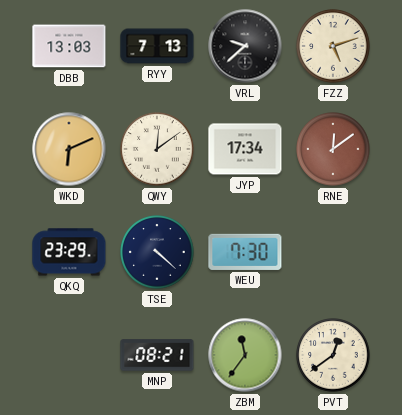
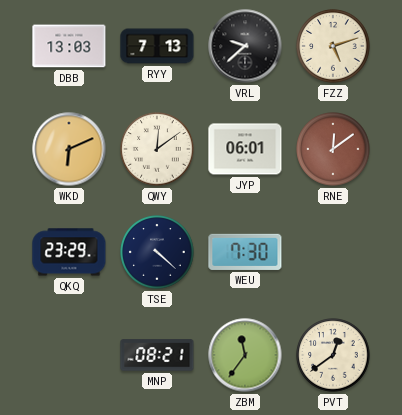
JYP: 17:34 -> 06:01
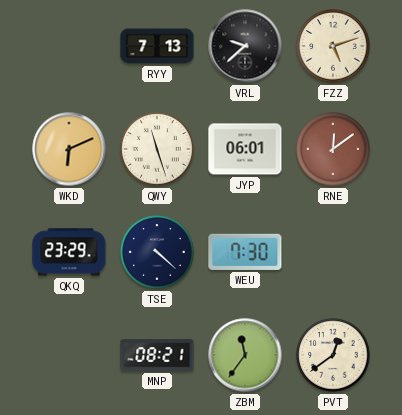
DBB: 13:03 -> none
QWY: 12:09 -> 11:27
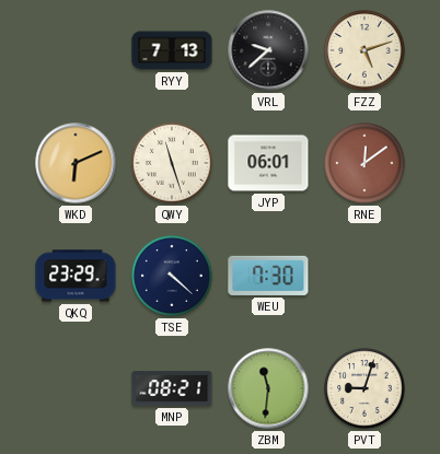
ZBM: 11:36 -> 11:31
PVT: 12:39 -> 9:03
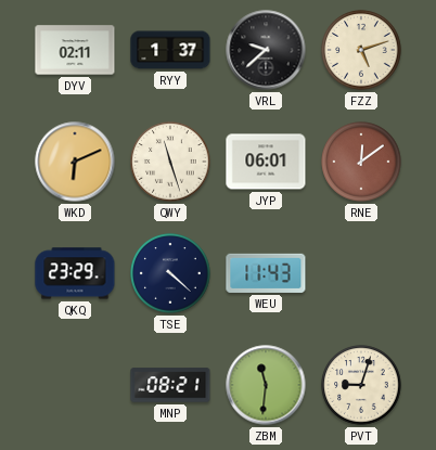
DYV: none -> 02:11
RYY: 7:13 -> 1:37
WEU: 7:30 -> 11:43
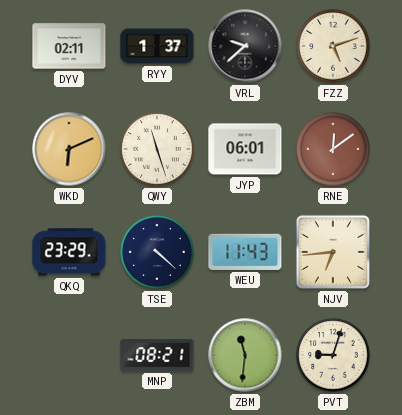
NJV: none -> 6:44
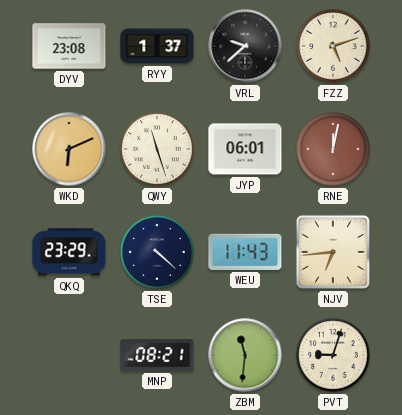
DYV: 02:11 -> 23:08
RNE: 12:09 -> 12:02
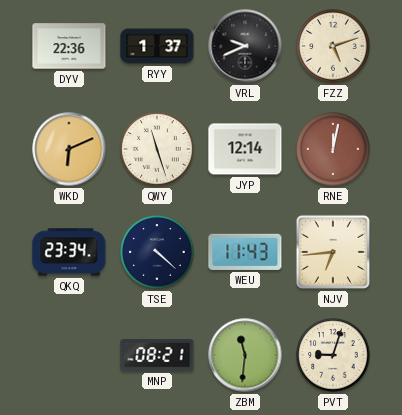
DYV: 23:08 -> 22:36
VRL: 9:38 -> 9:41
JYP: 06:01 -> 12:14
QKQ: 23:29 -> 23:34
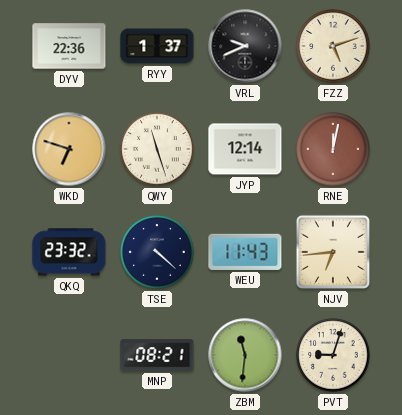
WKD: 6:11 -> 6:48
QKQ: 23:34 -> 23:32
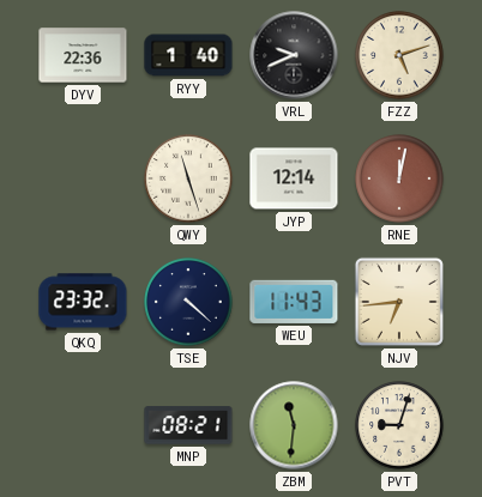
RYY: 1:37 -> 1:40
WKD: 6:48 -> none
